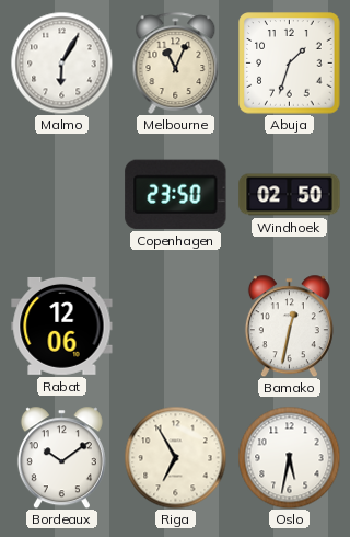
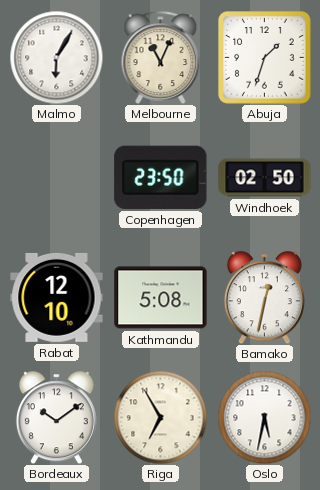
Rabat: 12:06 -> 12:10
Kathmandu: none -> 5:08
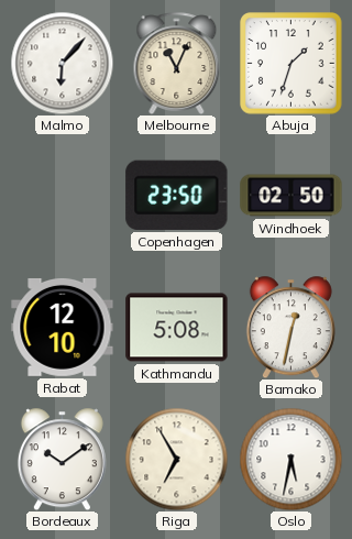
Malmo: 6:05 -> 6:07
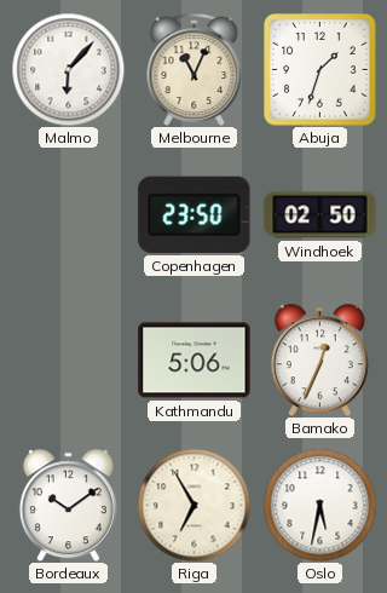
Rabat: 12:10 -> none
Kathmandu: 5:08 -> 5:06
Bamako: 12:32 -> 12:34
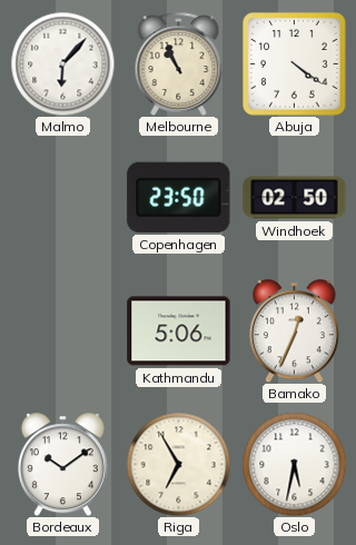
Melbourne: 11:04 -> 10:56
Abuja: 1:33 -> 4:21
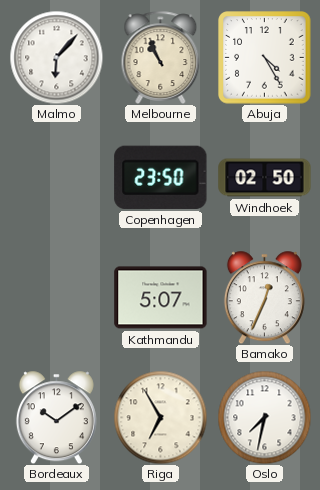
Abuja: 4:21 -> 4:25
Kathmandu: 5:06 -> 5:07
Oslo: 5:32 -> 7:32
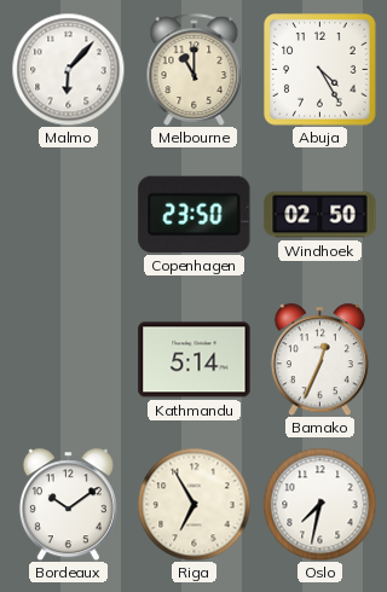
Melbourne: 10:56 -> 11:00
Kathmandu: 5:07 -> 5:14
